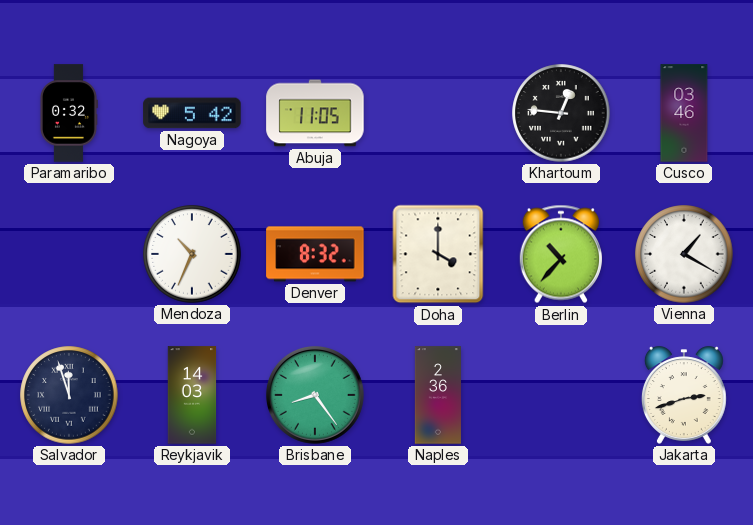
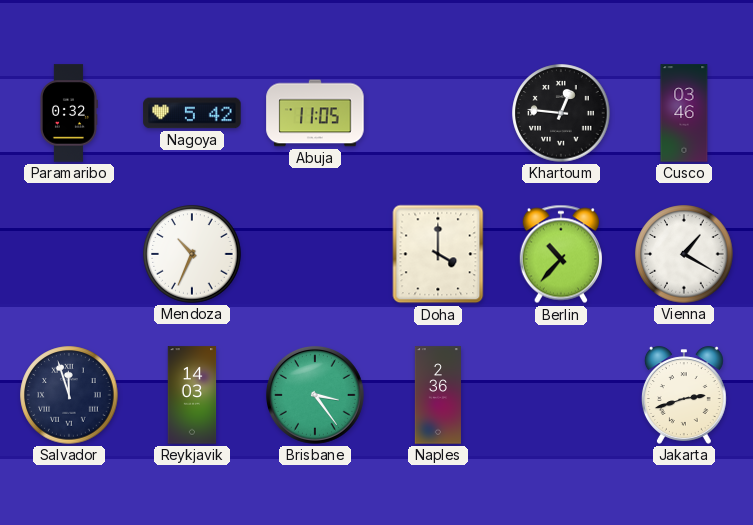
Denver: 8:32 -> none
Brisbane: 8:24 -> 3:24
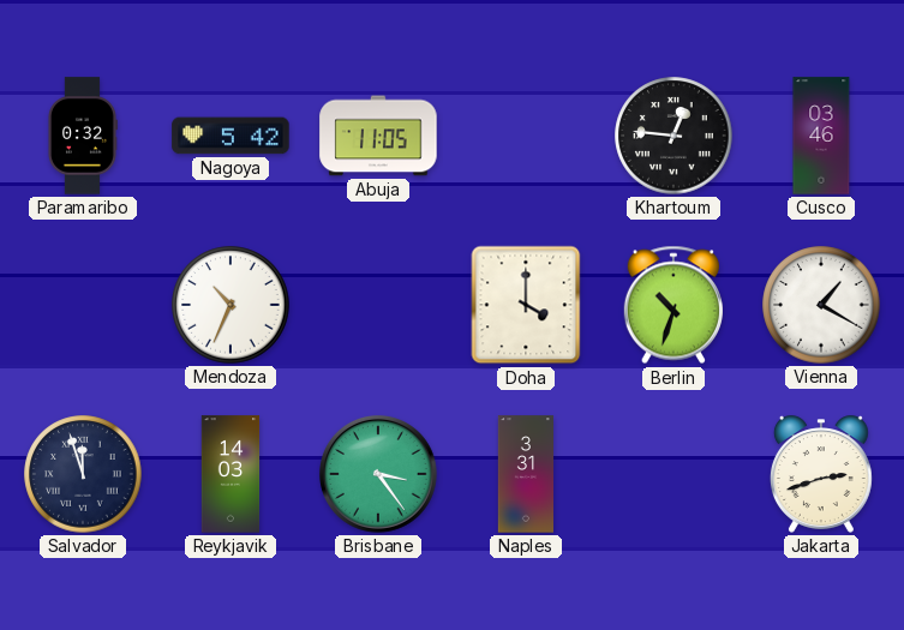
Berlin: 10:37 -> 10:33
Naples: 2:36 -> 3:31
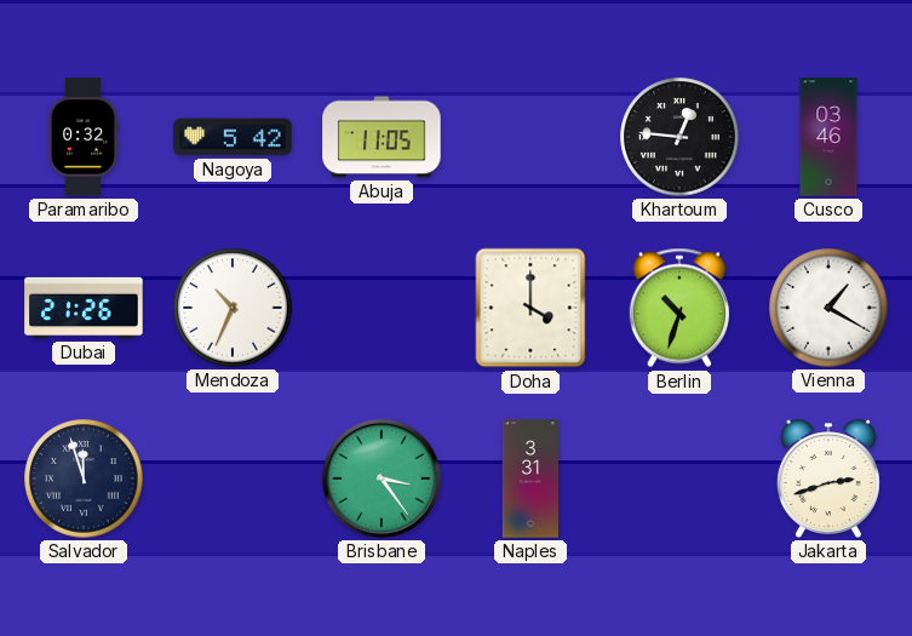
Dubai: none -> 21:26
Reykjavik: 14:03 -> none
